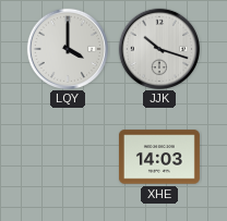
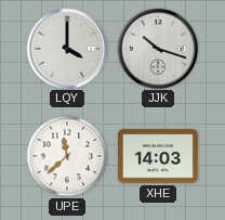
UPE: none -> 11:38
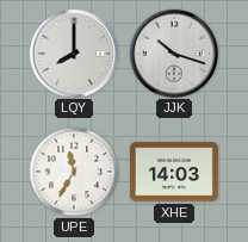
LQY: 4:00 -> 8:00
UPE: 11:38 -> 11:35
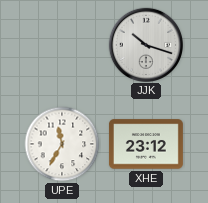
LQY: 8:00 -> none
XHE: 14:03 -> 23:12
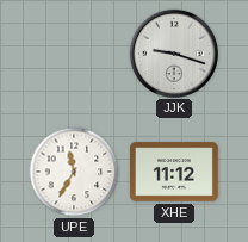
JJK: 10:18 -> 9:18
XHE: 23:12 -> 11:12
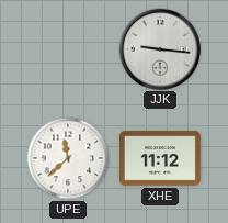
JJK: 9:18 -> 9:16
UPE: 11:35 -> 11:38
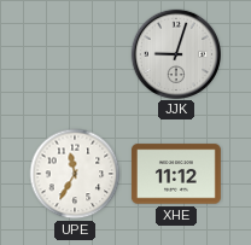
JJK: 9:16 -> 9:03
UPE: 11:38 -> 11:35
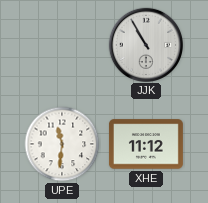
JJK: 9:03 -> 10:55
UPE: 11:35 -> 11:31
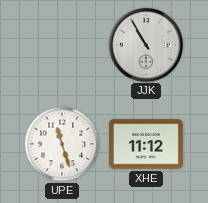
UPE: 11:31 -> 11:27
